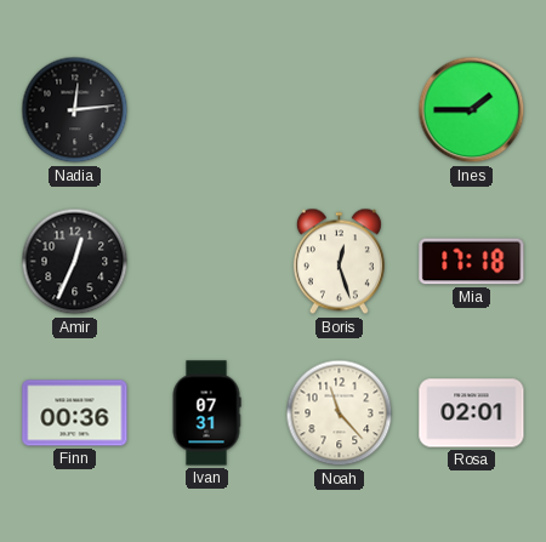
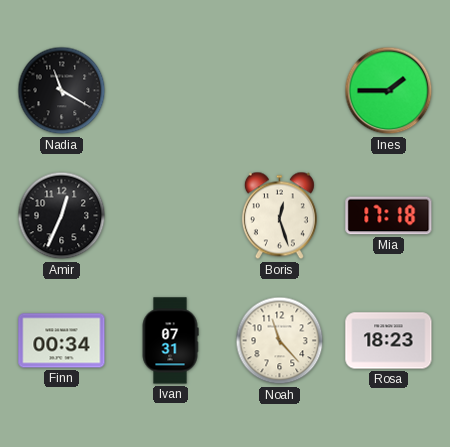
Nadia: 12:14 -> 11:20
Finn: 00:36 -> 00:34
Rosa: 02:01 -> 18:23
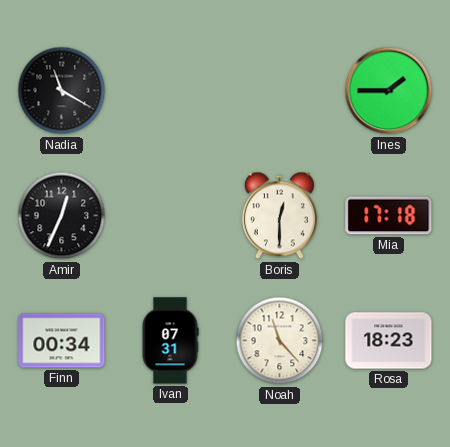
Boris: 12:27 -> 12:30
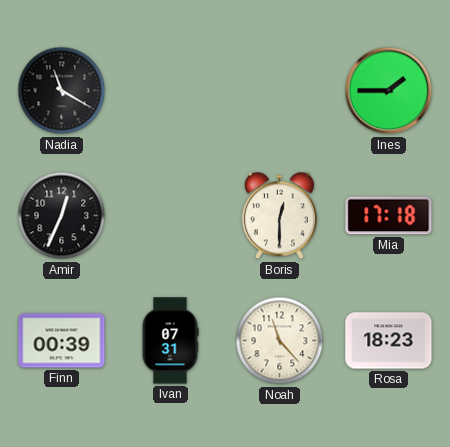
Finn: 00:34 -> 00:39
